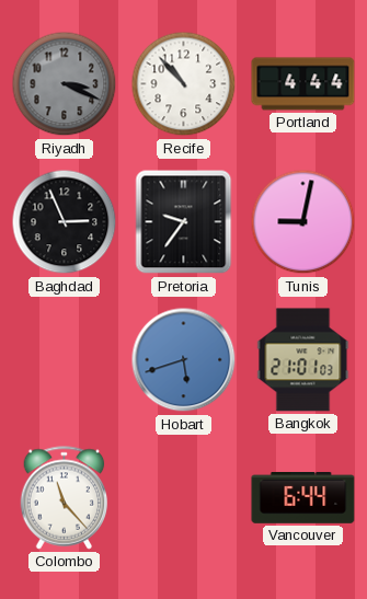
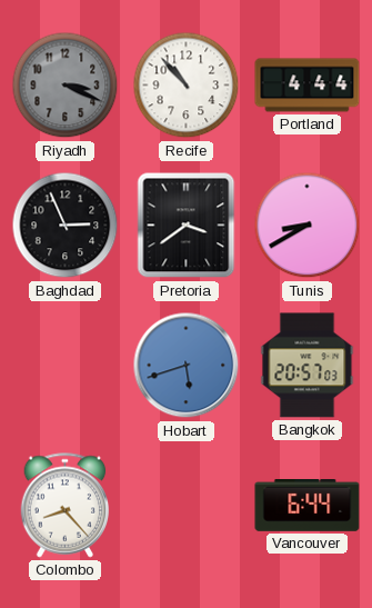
Pretoria: 9:36 -> 3:39
Tunis: 9:02 -> 8:40
Bangkok: 21:01 -> 20:57
Colombo: 11:23 -> 8:23
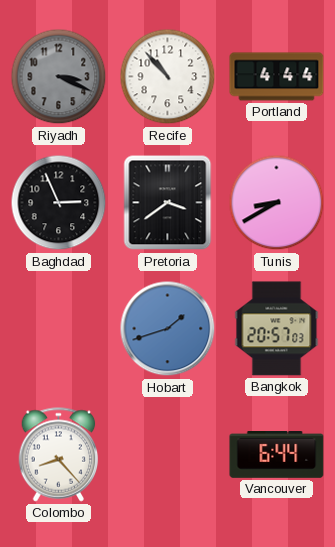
Hobart: 5:42 -> 1:42
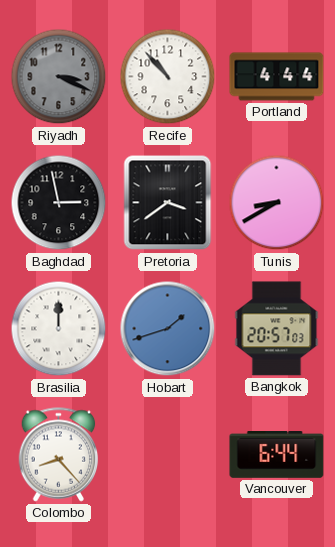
Baghdad: 2:56 -> 2:58
Brasilia: none -> 12:00
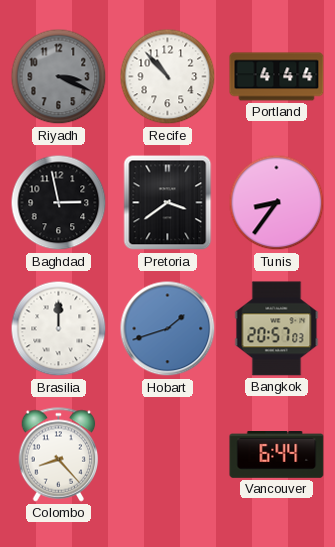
Tunis: 8:40 -> 8:36
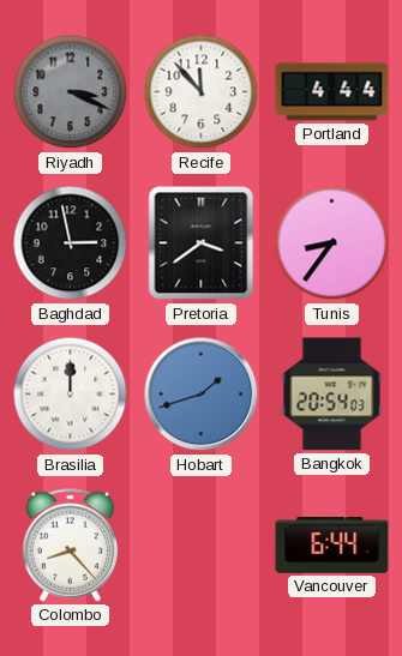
Recife: 10:53 -> 11:53
Bangkok: 20:57 -> 20:54
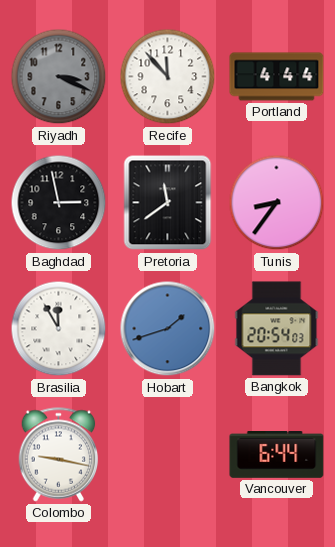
Pretoria: 3:39 -> 11:39
Brasilia: 12:00 -> 11:55
Colombo: 8:23 -> 9:17
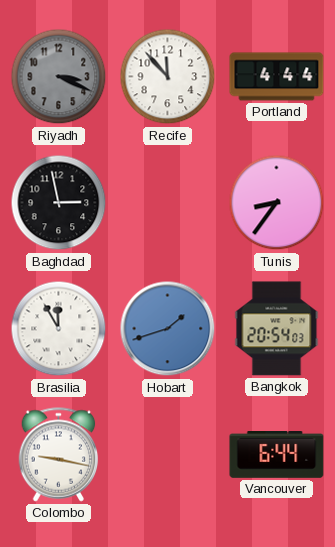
Pretoria: 11:39 -> none
